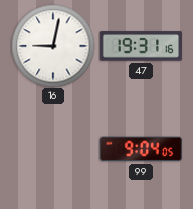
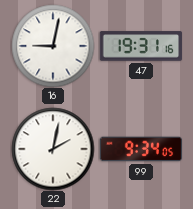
22: none -> 2:02
99: 9:04 -> 9:34
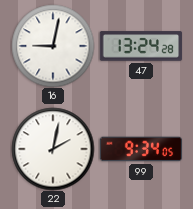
47: 19:31 -> 13:24
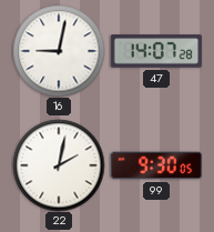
47: 13:24 -> 14:07
99: 9:34 -> 9:30
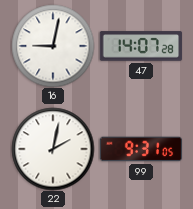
99: 9:30 -> 9:31
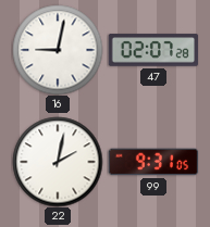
47: 14:07 -> 02:07
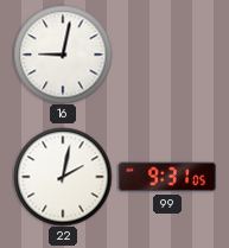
47: 02:07 -> none
